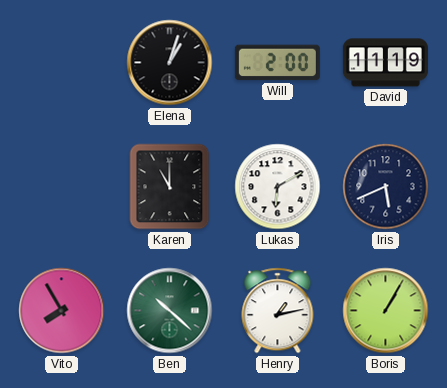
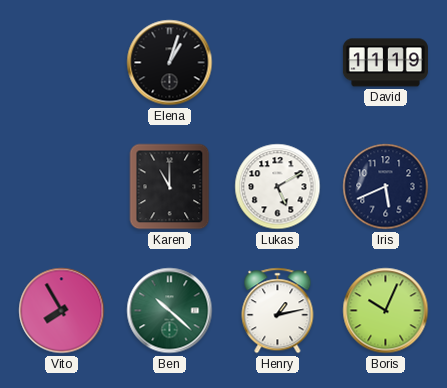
Will: 2:00 -> none
Lukas: 6:10 -> 5:10
Boris: 1:05 -> 10:04
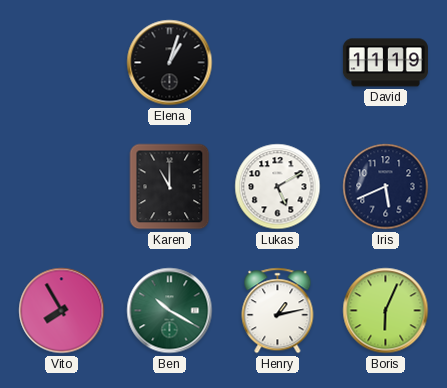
Ben: 10:22 -> 10:20
Boris: 10:04 -> 6:04
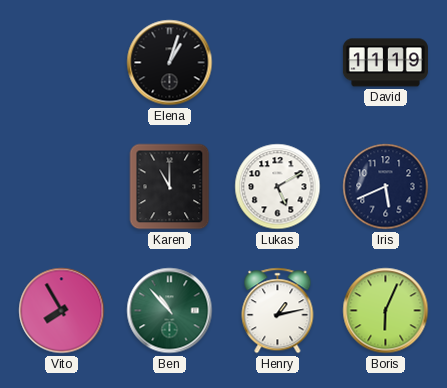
Ben: 10:20 -> 10:53
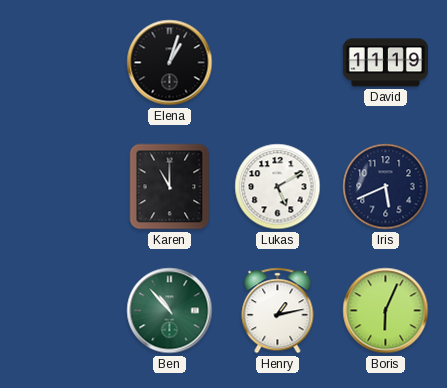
Vito: 7:55 -> none
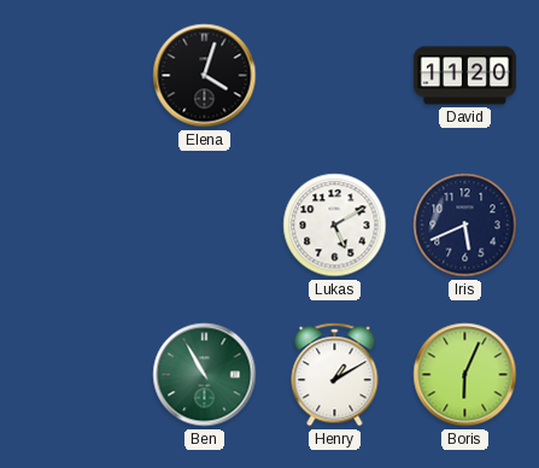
Elena: 1:03 -> 4:03
David: 11:19 -> 11:20
Karen: 11:00 -> none
Ben: 10:53 -> 10:55
Henry: 1:13 -> 1:10
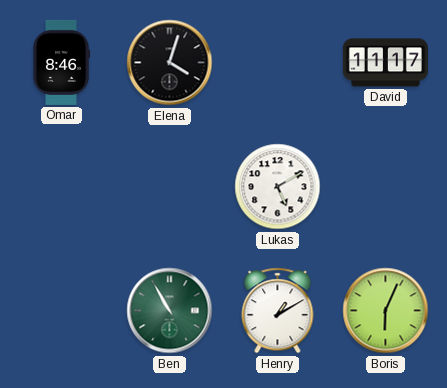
Omar: none -> 8:46
David: 11:20 -> 11:17
Iris: 5:41 -> none
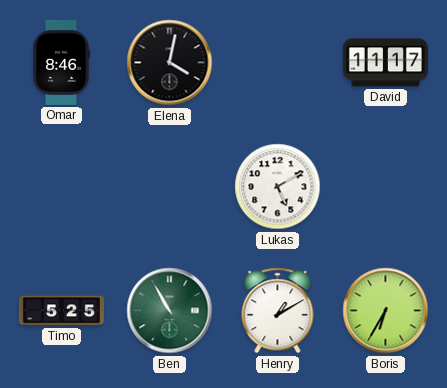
Elena: 4:03 -> 4:02
Timo: none -> 5:25
Boris: 6:04 -> 6:35
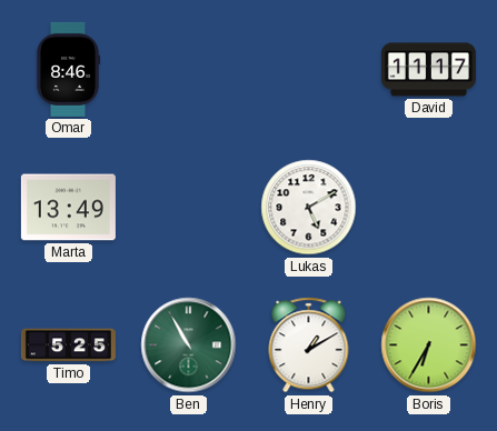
Elena: 4:02 -> none
Marta: none -> 13:49
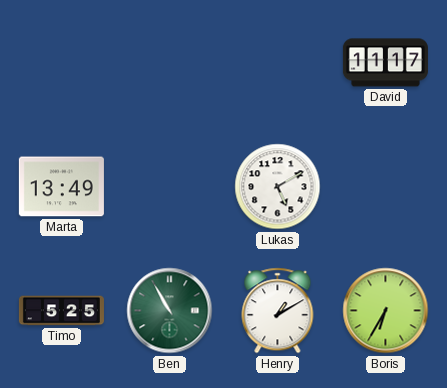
Omar: 8:46 -> none
